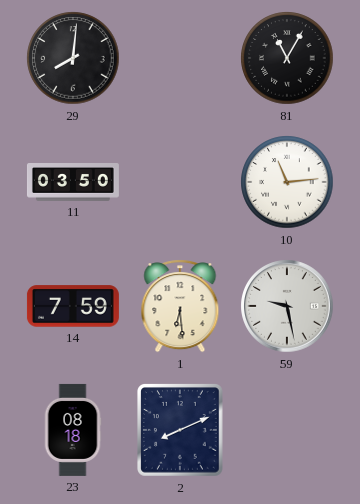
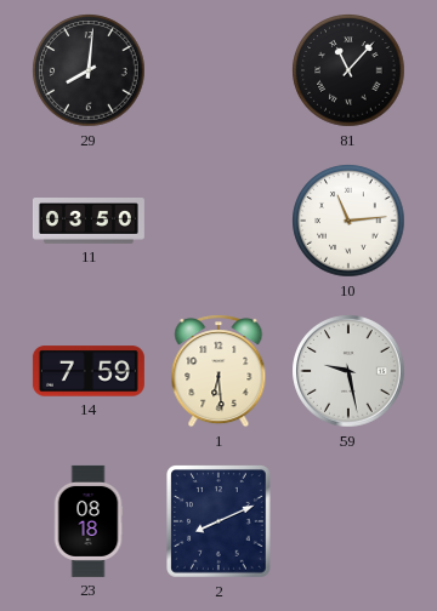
81: 11:05 -> 11:07
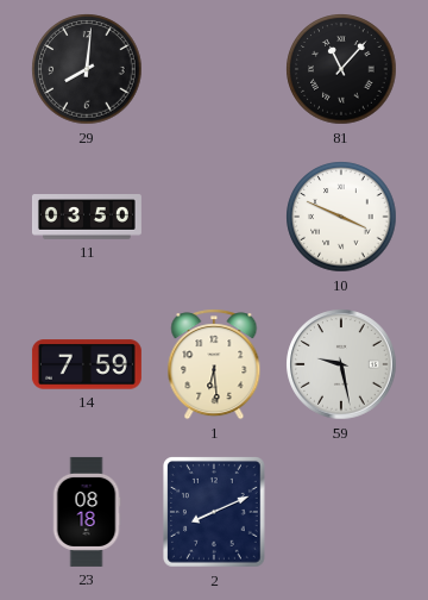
10: 11:14 -> 3:49
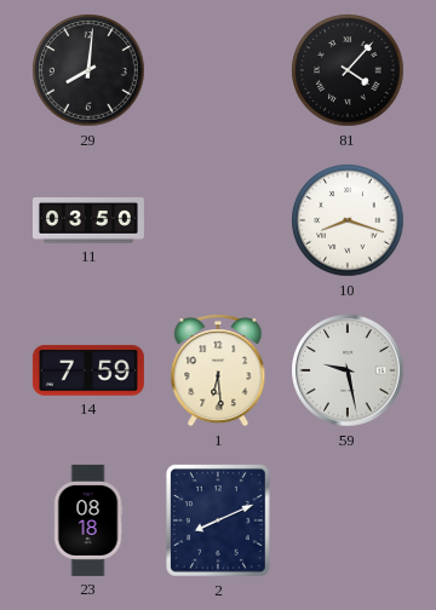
81: 11:07 -> 4:07
10: 3:49 -> 8:18
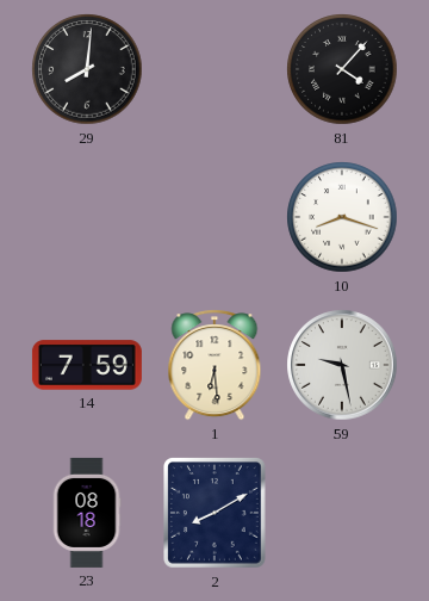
11: 03:50 -> none
2: 8:11 -> 8:10
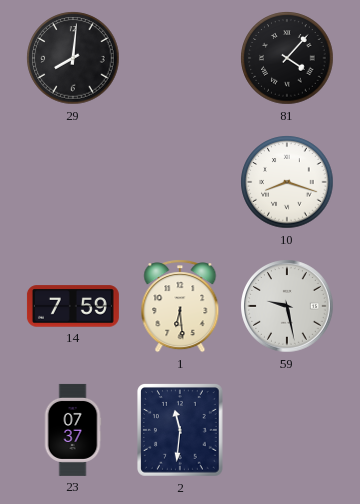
23: 08:18 -> 07:37
2: 8:10 -> 11:31
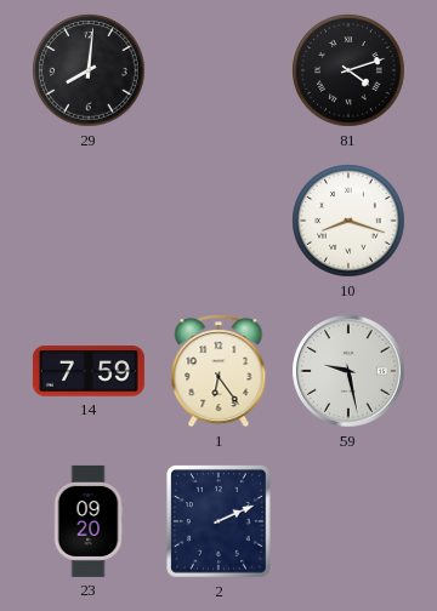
81: 4:07 -> 4:12
1: 6:29 -> 6:24
23: 07:37 -> 09:20
2: 11:31 -> 2:11
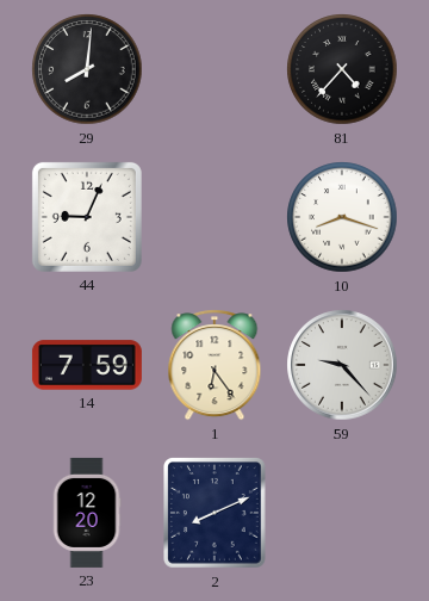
81: 4:12 -> 4:37
44: none -> 9:04
59: 9:28 -> 9:23
23: 09:20 -> 12:20
2: 2:11 -> 8:11
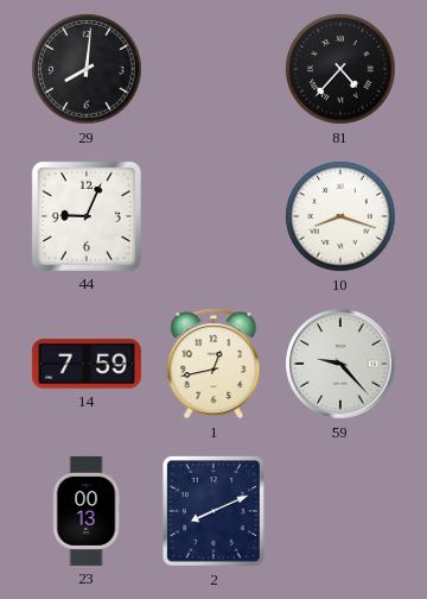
1: 6:24 -> 12:43
23: 12:20 -> 00:13
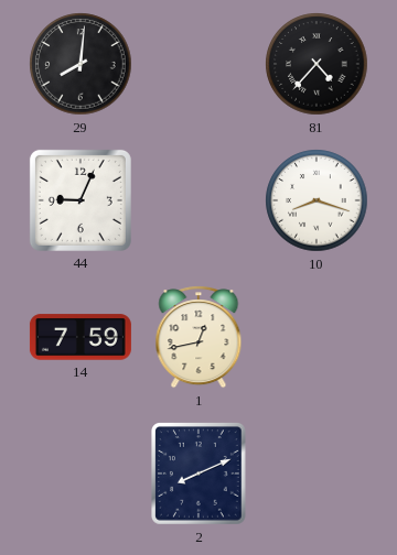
59: 9:23 -> none
23: 00:13 -> none
